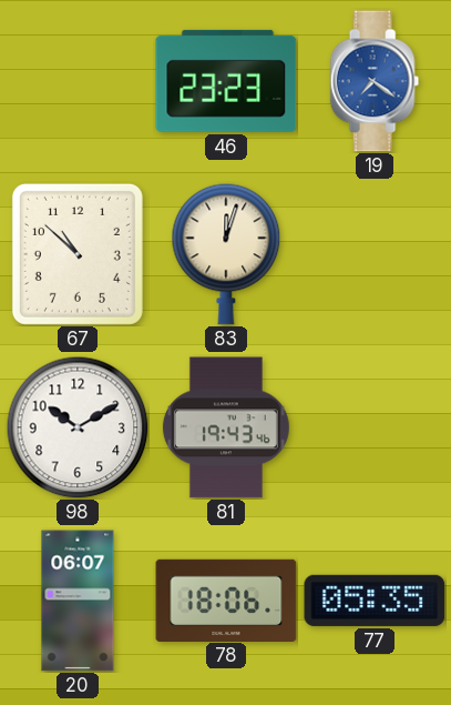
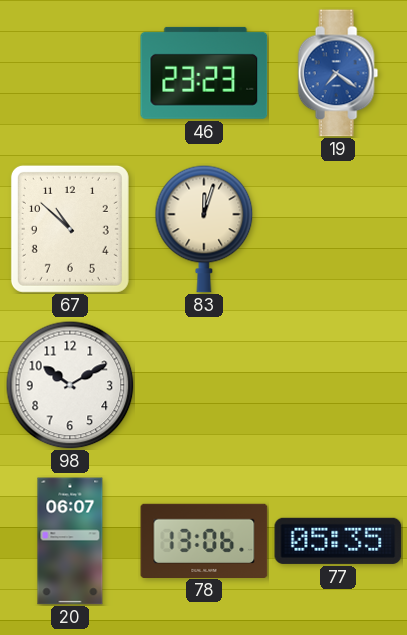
81: 19:43 -> none
78: 18:06 -> 13:06
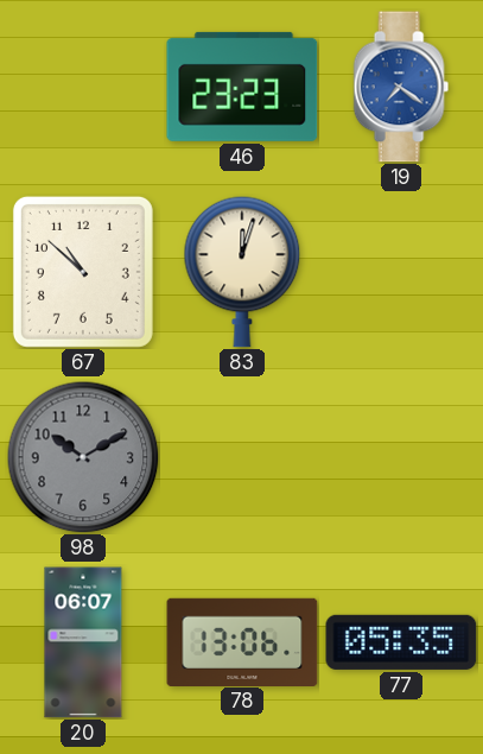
98 dial: white -> grey
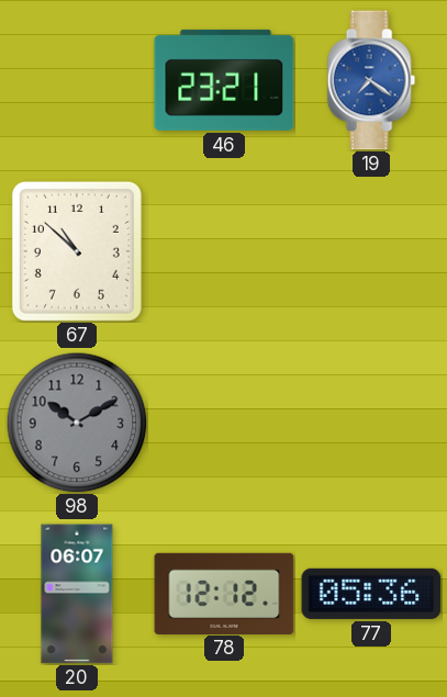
46: 23:23 -> 23:21
83: 12:03 -> none
78: 13:06 -> 12:12
77: 05:35 -> 05:36
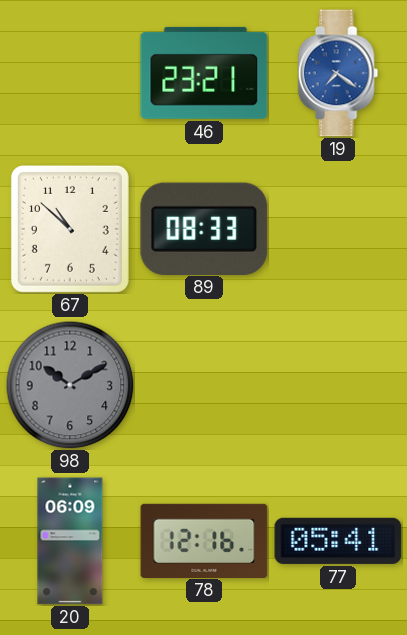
89: none -> 08:33
20: 06:07 -> 06:09
78: 12:12 -> 12:16
77: 05:36 -> 05:41
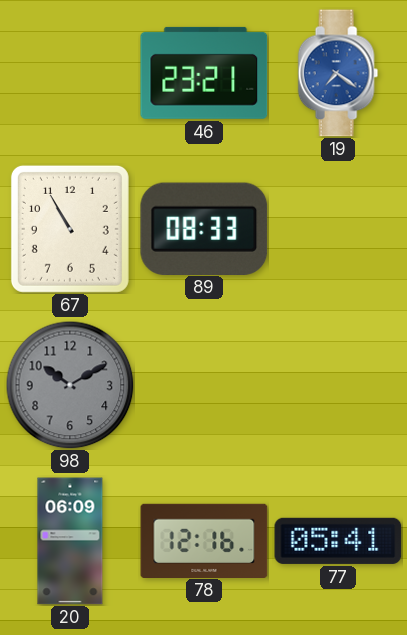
67: 10:52 -> 10:55
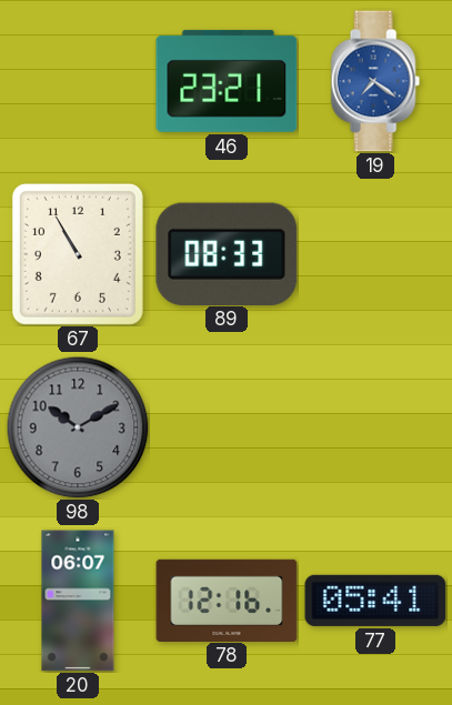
20: 06:09 -> 06:07
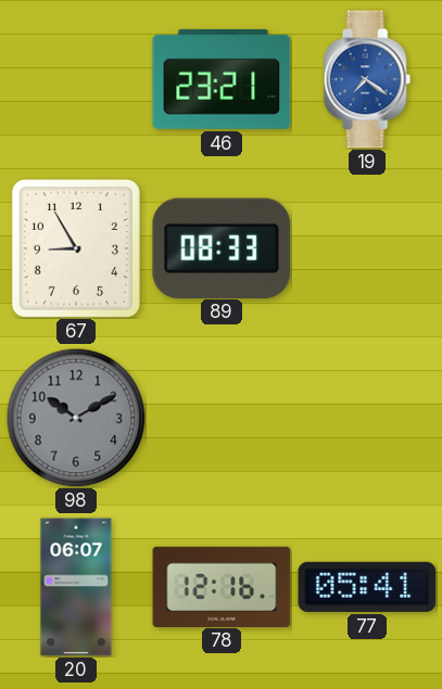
67: 10:55 -> 8:55
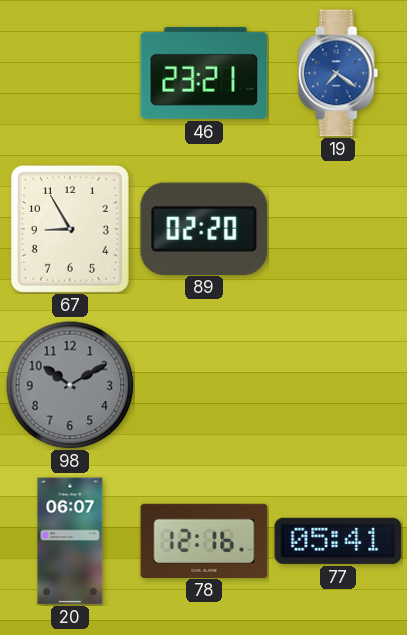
89: 08:33 -> 02:20
